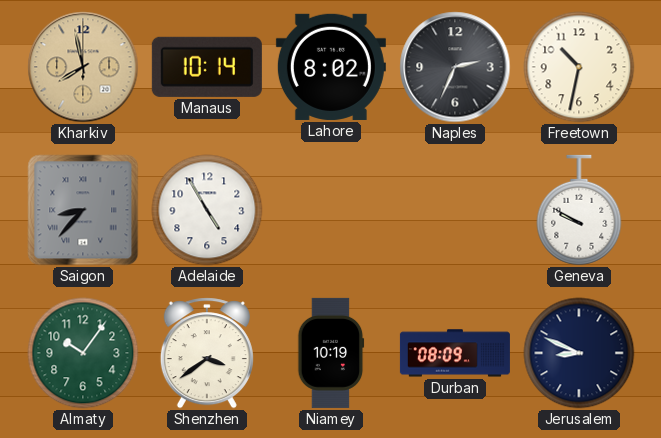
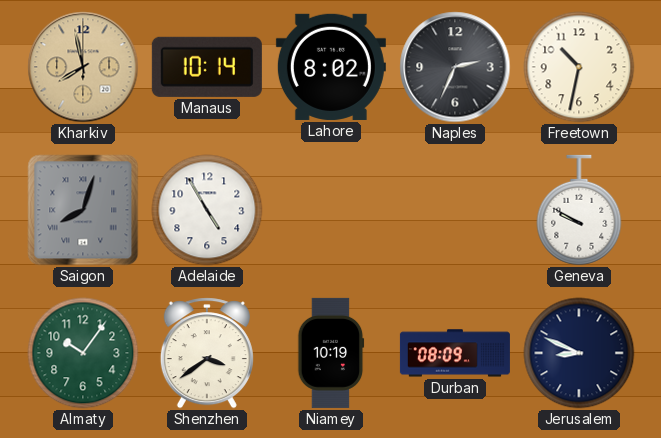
Saigon: 8:37 -> 8:03
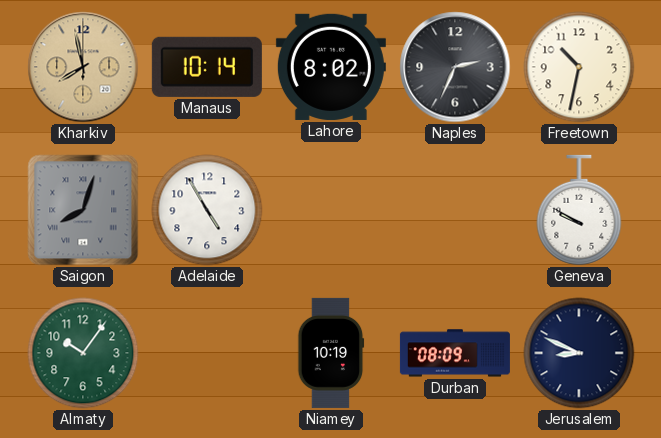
Shenzhen: 3:39 -> none
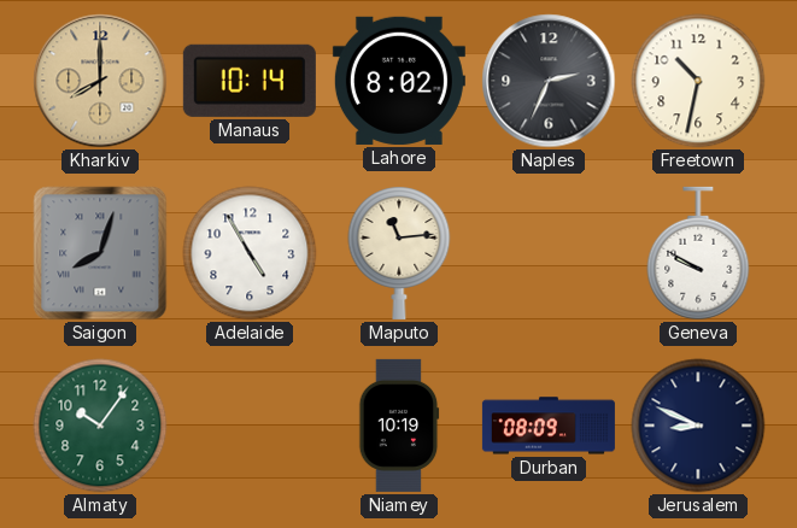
Kharkiv: 7:58 -> 8:00
Maputo: none -> 11:14
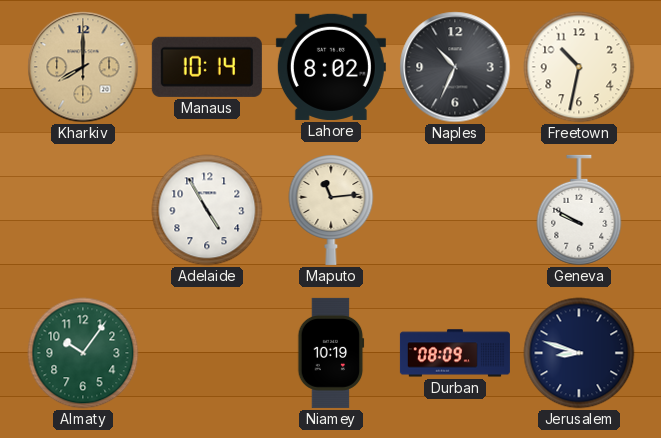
Naples: 2:34 -> 10:34
Saigon: 8:03 -> none
Jerusalem: 8:49 -> 8:48
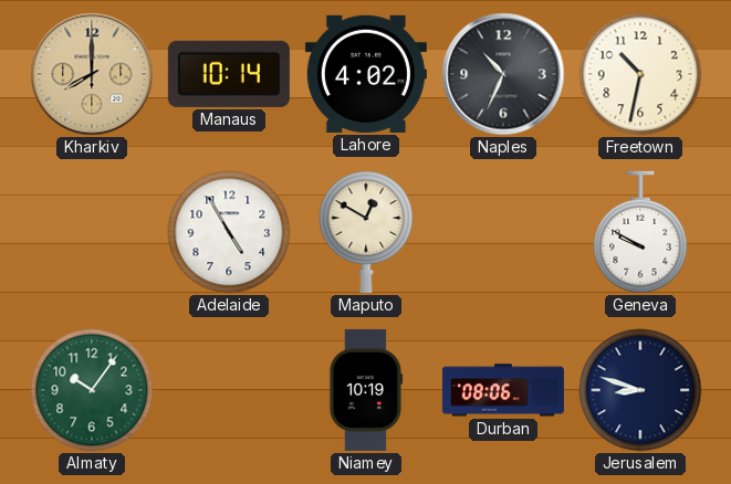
Lahore: 8:02 -> 4:02
Maputo: 11:14 -> 12:50
Durban: 08:09 -> 08:06
